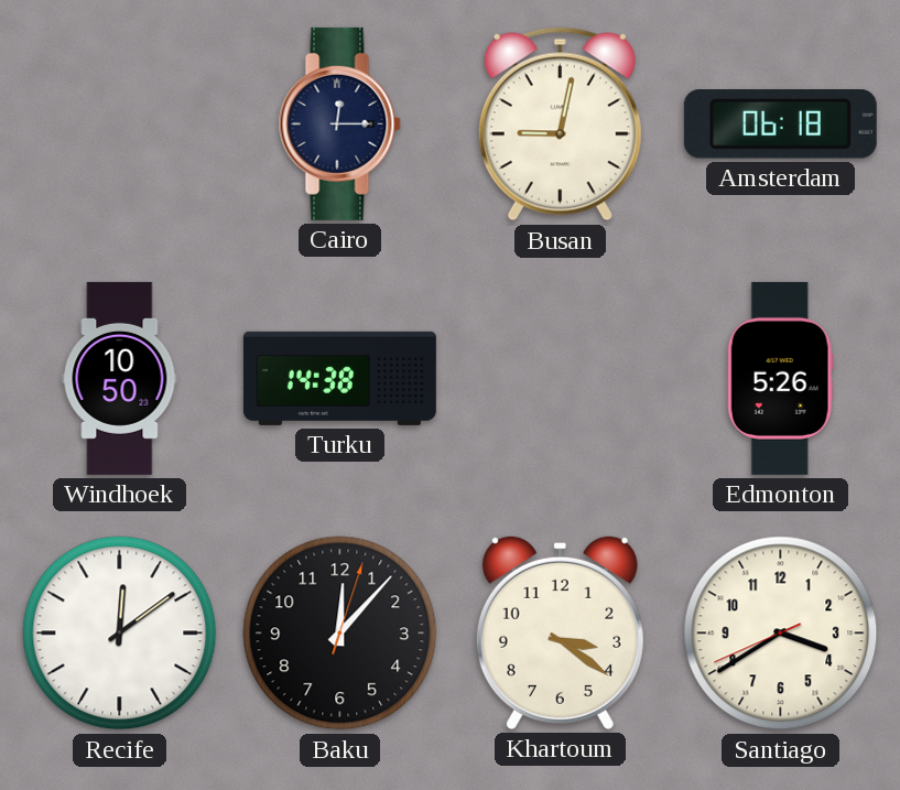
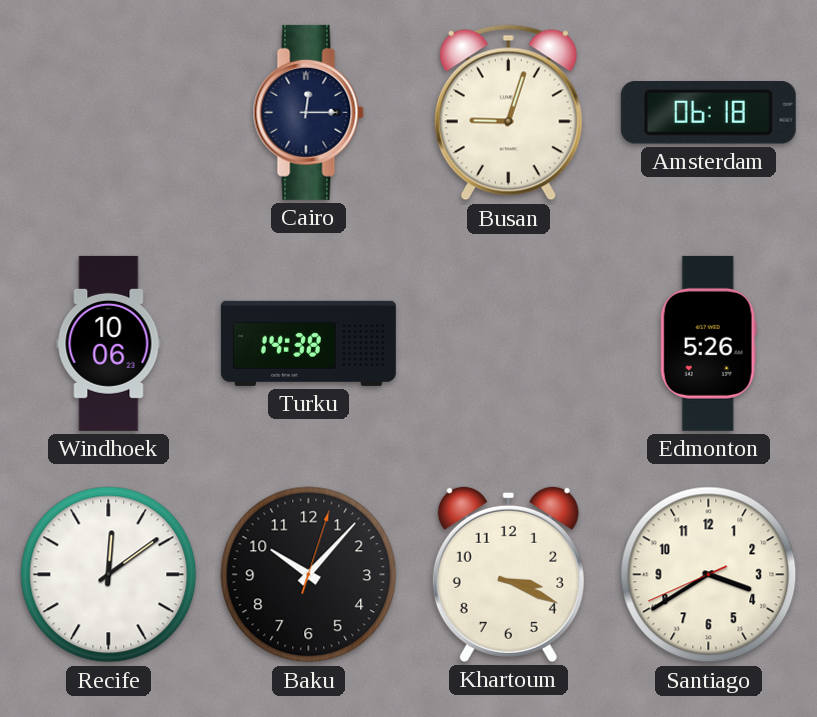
Busan: 9:02 -> 9:03
Windhoek: 10:50 -> 10:06
Baku: 12:07 -> 10:07
Khartoum: 3:21 -> 3:19
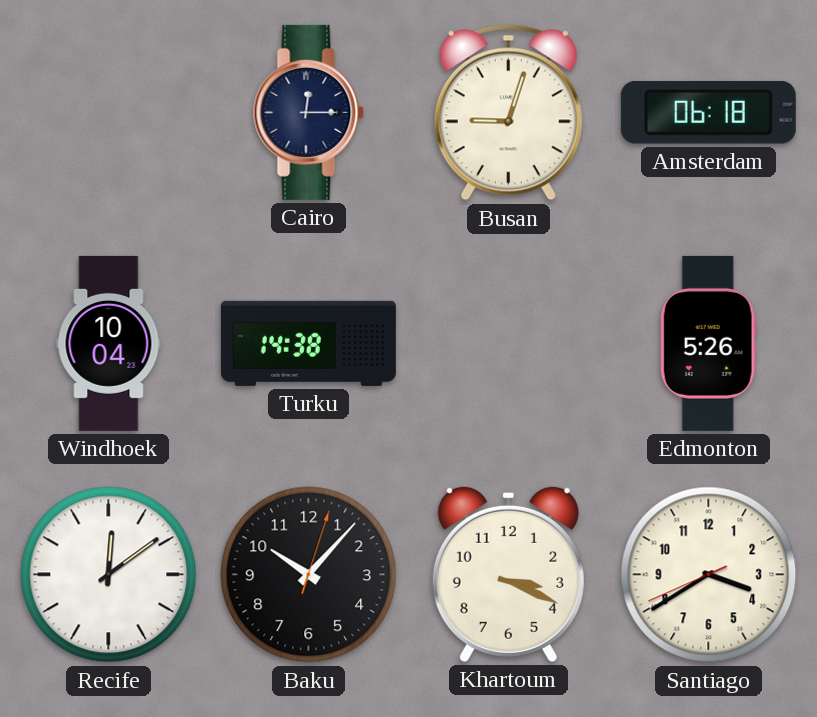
Windhoek: 10:06 -> 10:04
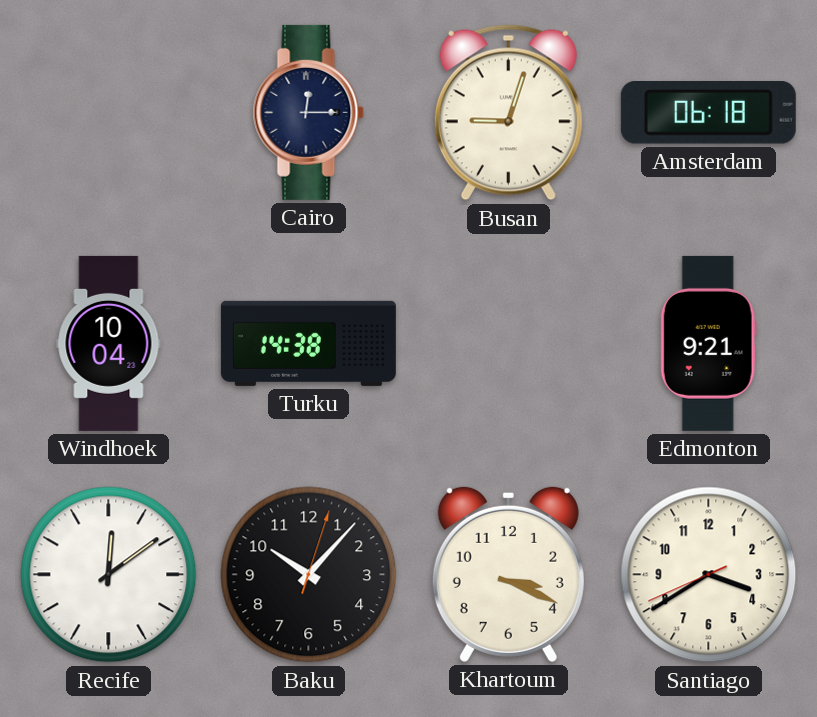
Edmonton: 5:26 -> 9:21
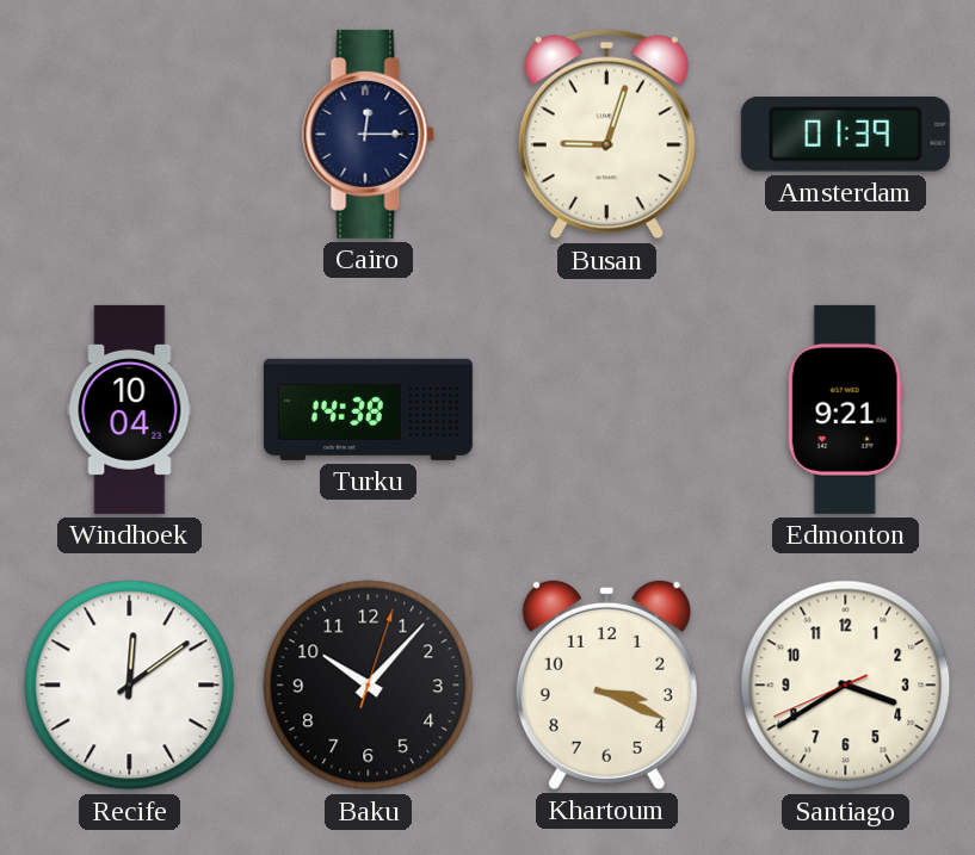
Amsterdam: 06:18 -> 01:39
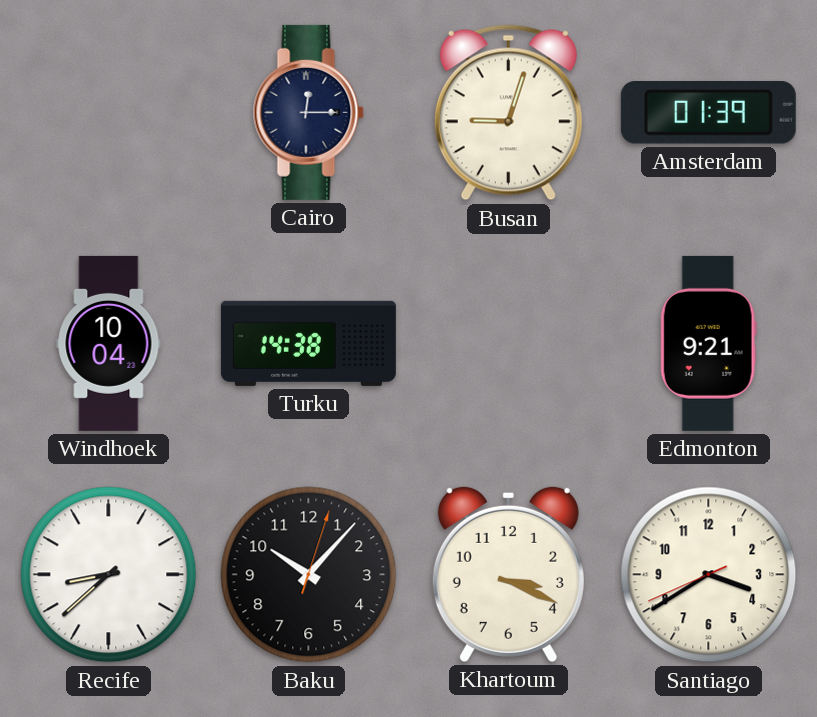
Recife: 12:09 -> 8:38
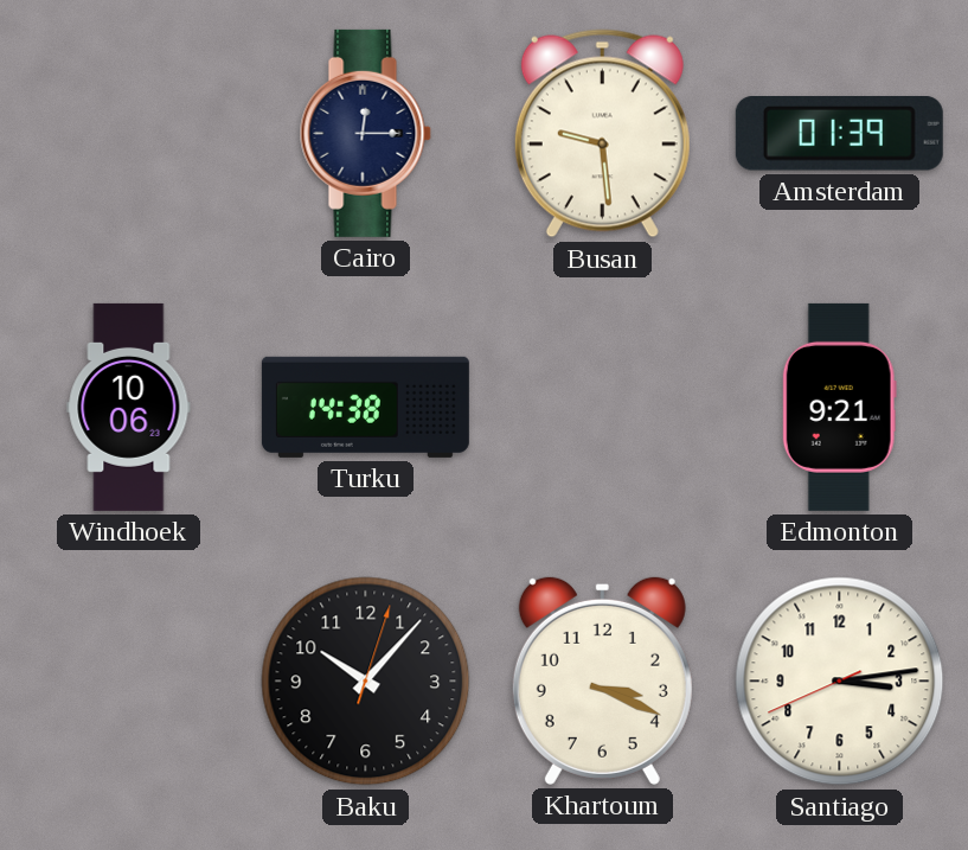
Busan: 9:03 -> 9:29
Windhoek: 10:04 -> 10:06
Recife: 8:38 -> none
Santiago: 3:39 -> 3:13
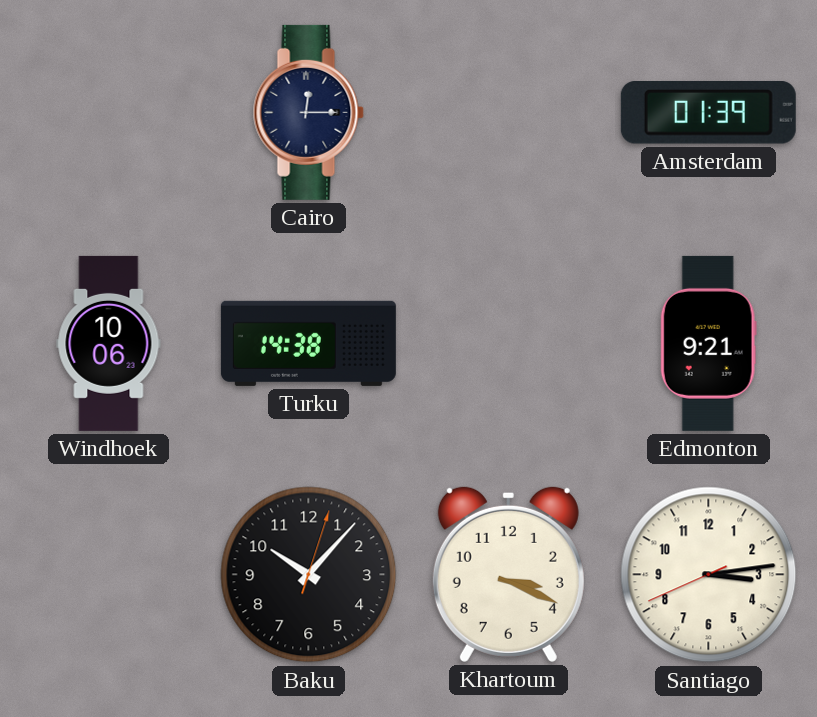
Busan: 9:29 -> none
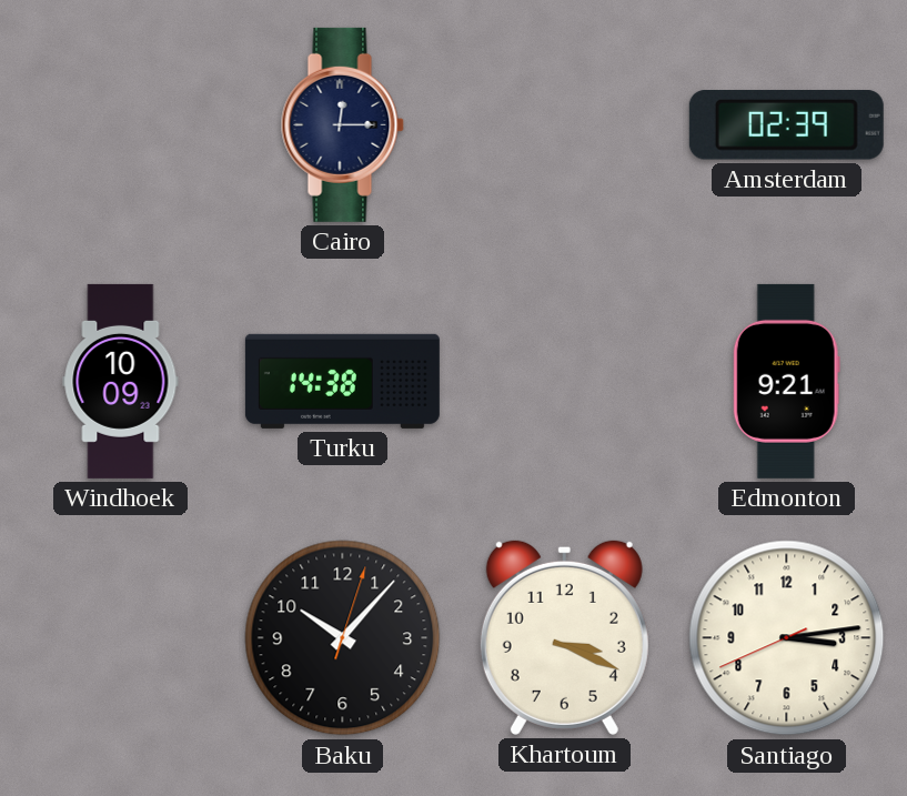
Amsterdam: 01:39 -> 02:39
Windhoek: 10:06 -> 10:09
